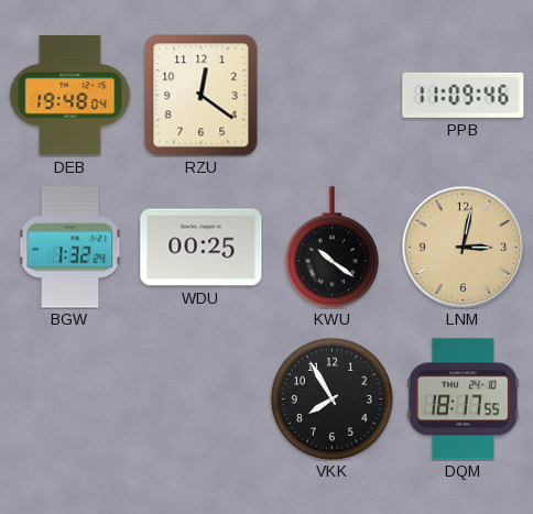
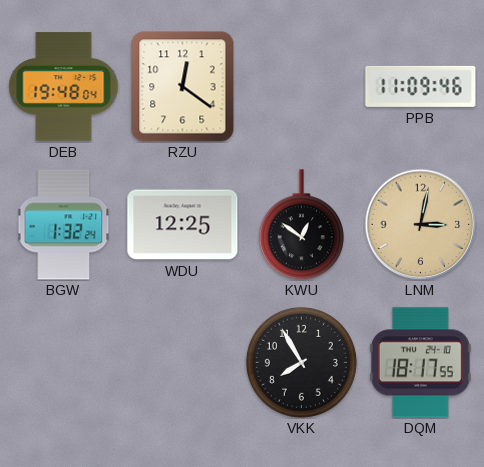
WDU: 00:25 -> 12:25
KWU: 10:21 -> 12:51
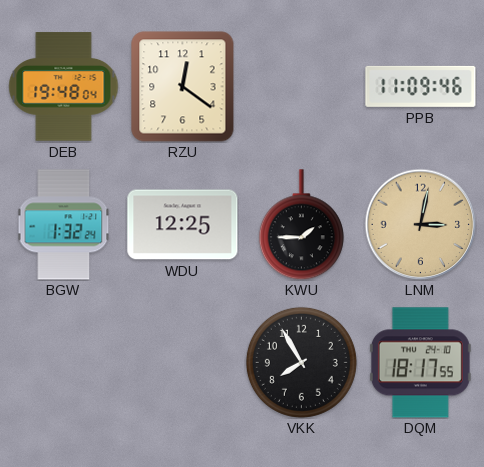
KWU: 12:51 -> 1:45
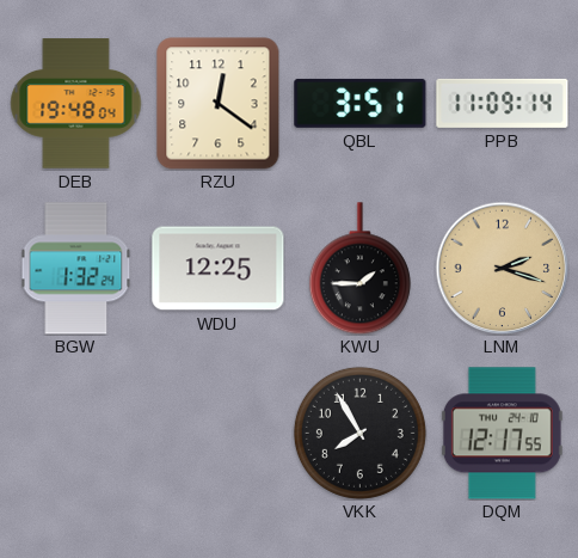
QBL: none -> 3:51
PPB: 11:09:46 -> 11:09:14
LNM: 3:02 -> 2:18
DQM: 18:17 -> 12:17
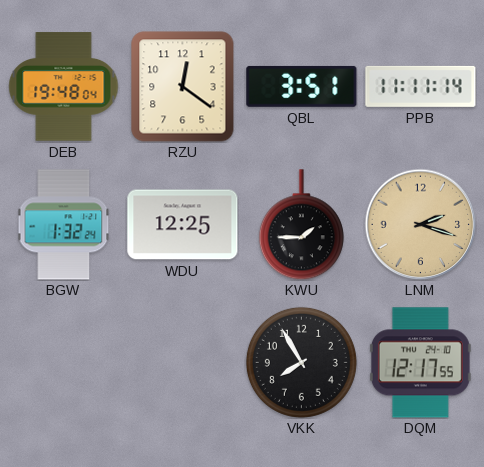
PPB: 11:09 -> 11:11
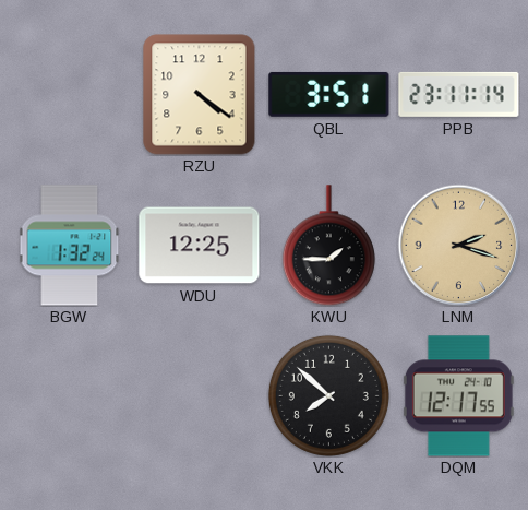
DEB: 19:48 -> none
RZU: 12:21 -> 4:21
PPB: 11:11 -> 23:11
VKK: 7:55 -> 7:52
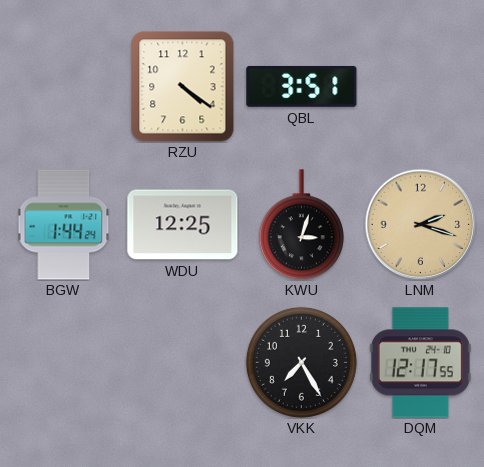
PPB: 23:11 -> none
BGW: 1:32 -> 1:44
KWU: 1:45 -> 3:03
VKK: 7:52 -> 7:25
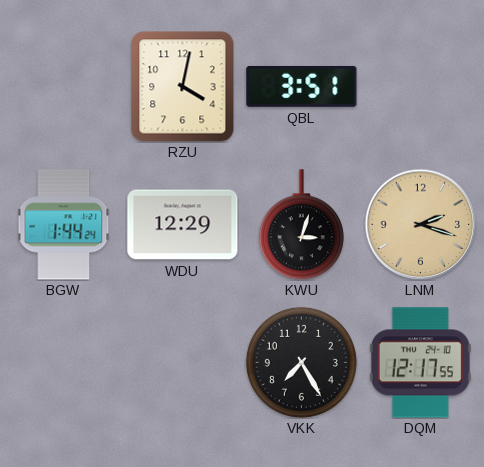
RZU: 4:21 -> 4:02
WDU: 12:25 -> 12:29
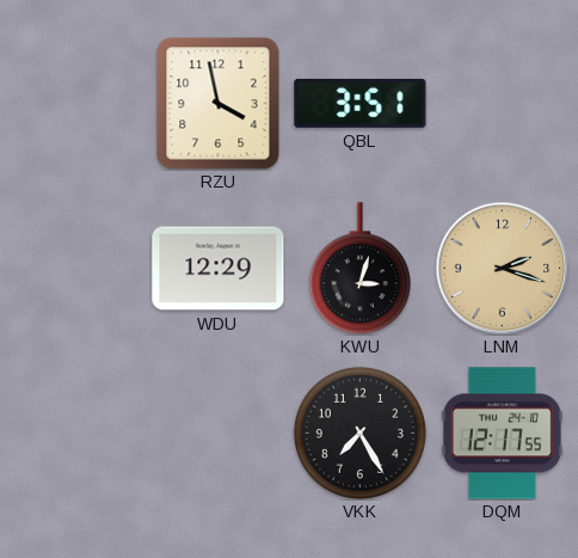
RZU: 4:02 -> 3:58
BGW: 1:44 -> none
